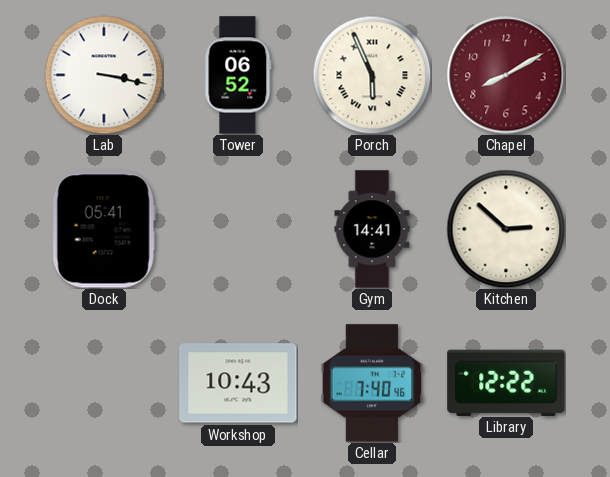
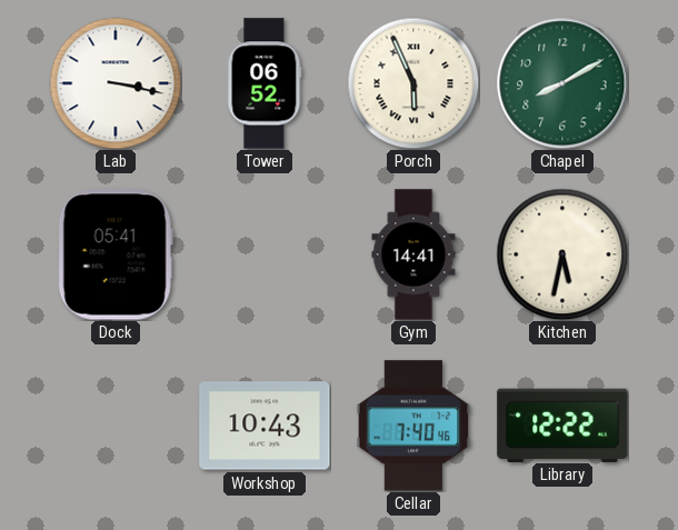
Chapel dial: burgundy -> green
Kitchen: 2:52 -> 5:32
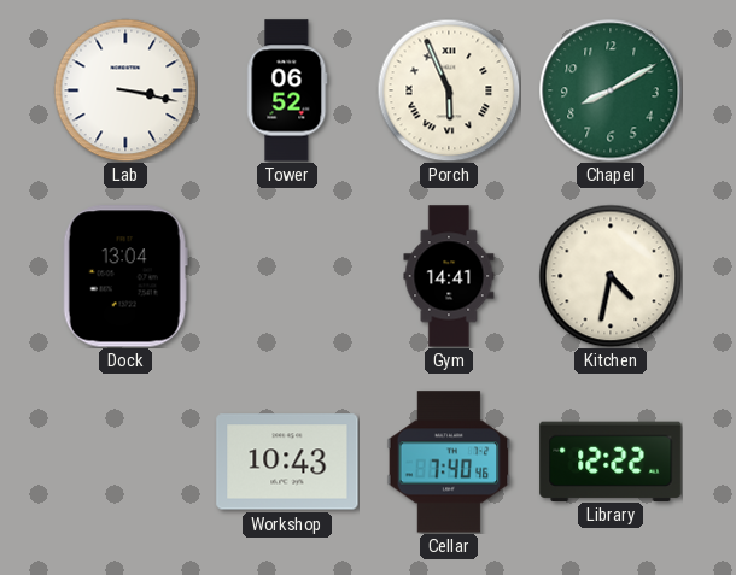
Dock: 05:41 -> 13:04
Kitchen: 5:32 -> 4:32
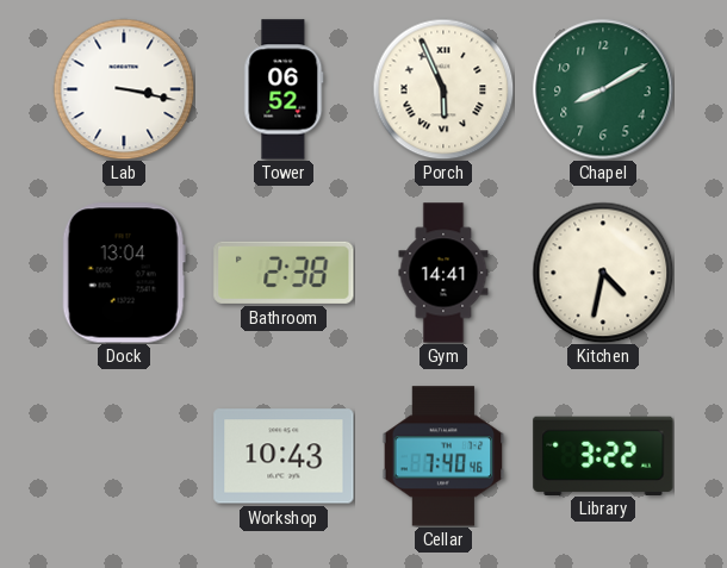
Bathroom: none -> 2:38
Library: 12:22 -> 3:22
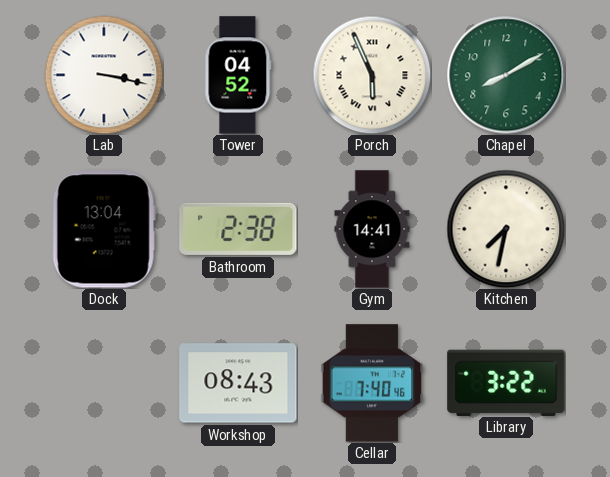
Tower: 06:52 -> 04:52
Kitchen: 4:32 -> 7:32
Workshop: 10:43 -> 08:43
